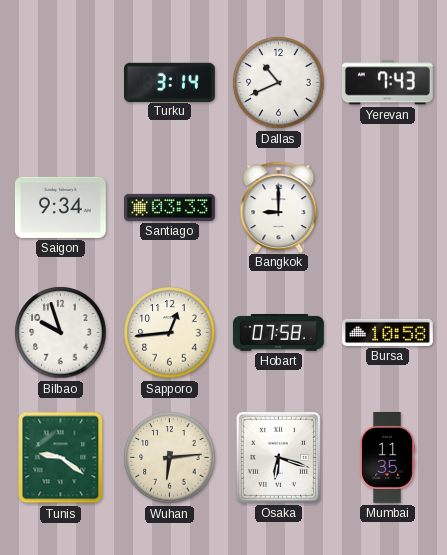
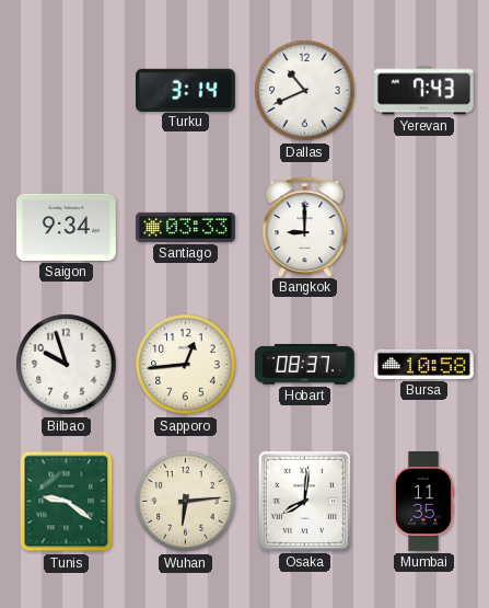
Hobart: 07:58 -> 08:37
Osaka: 6:18 -> 8:01
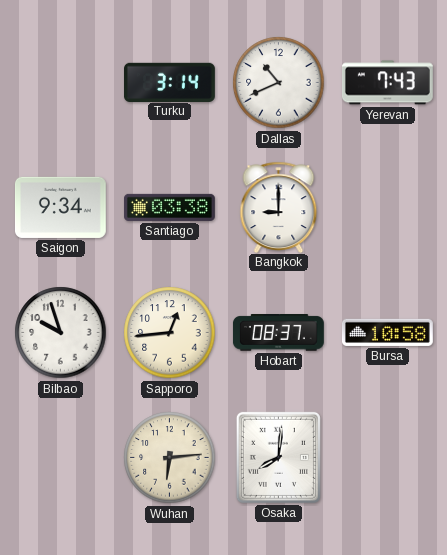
Santiago: 03:33 -> 03:38
Tunis: 9:21 -> none
Mumbai: 11:35 -> none
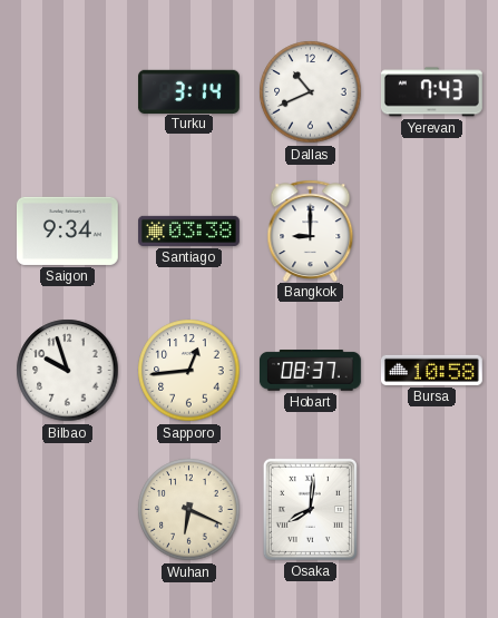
Wuhan: 6:14 -> 6:19
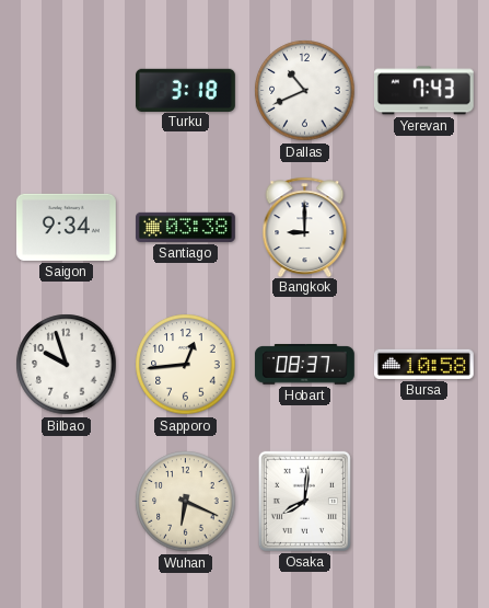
Turku: 3:14 -> 3:18
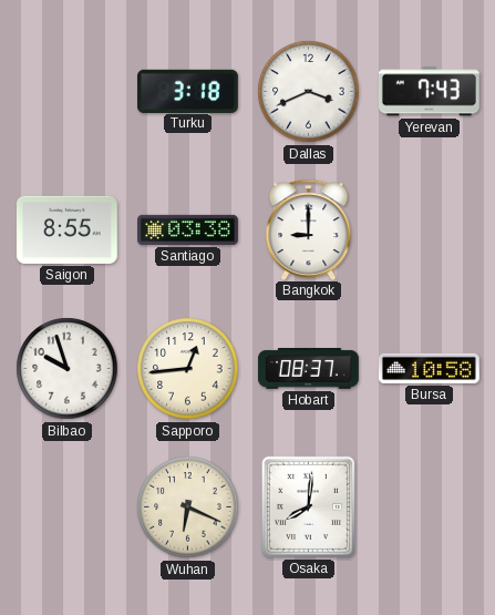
Dallas: 10:41 -> 3:41
Saigon: 9:34 -> 8:55
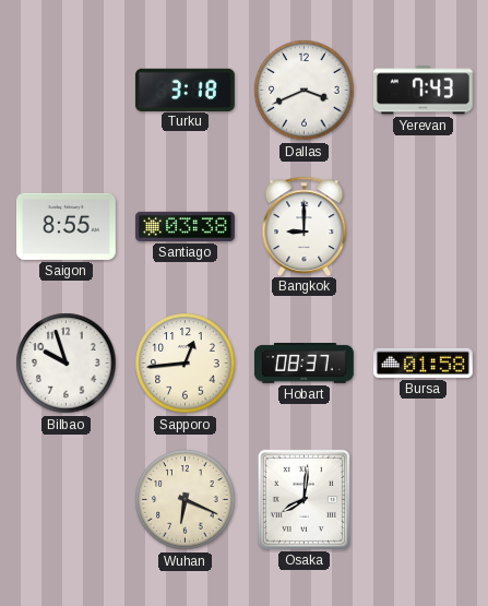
Bursa: 10:58 -> 01:58
